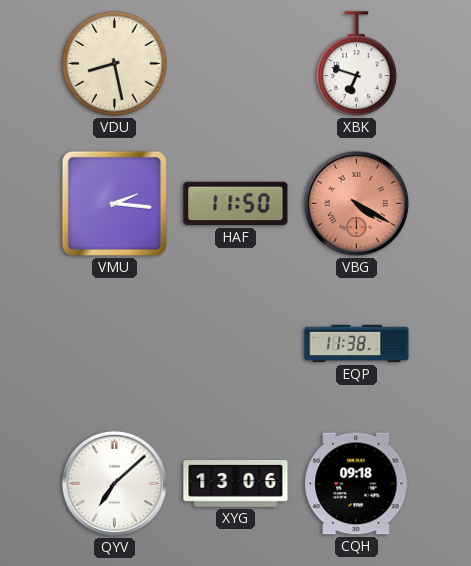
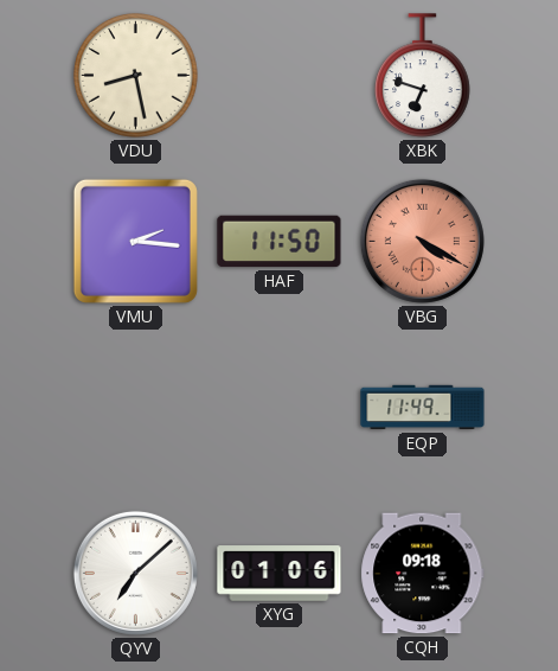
EQP: 11:38 -> 11:49
XYG: 13:06 -> 01:06
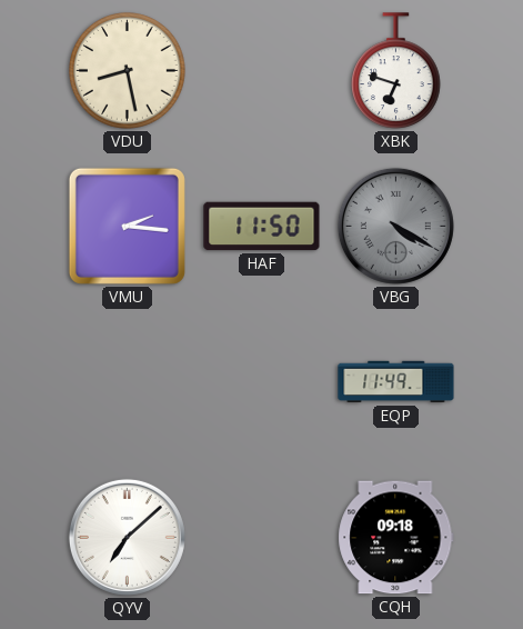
VBG dial: salmon -> grey
XYG: 01:06 -> none
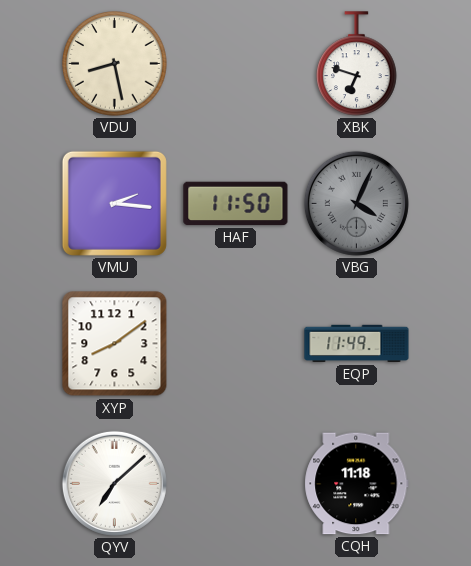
VBG: 4:20 -> 4:04
XYP: none -> 8:09
CQH: 09:18 -> 11:18
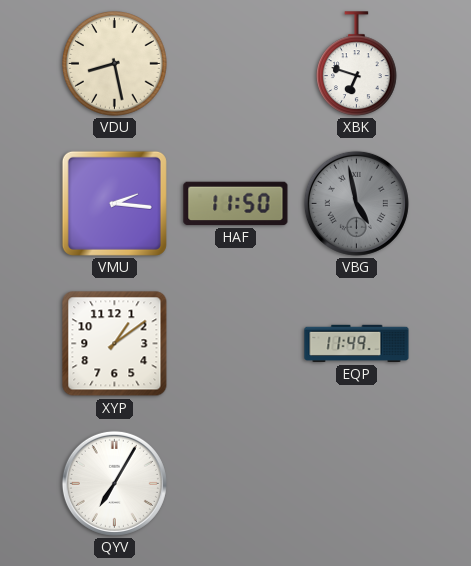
VBG: 4:04 -> 4:58
XYP: 8:09 -> 1:09
QYV: 7:08 -> 7:05
CQH: 11:18 -> none
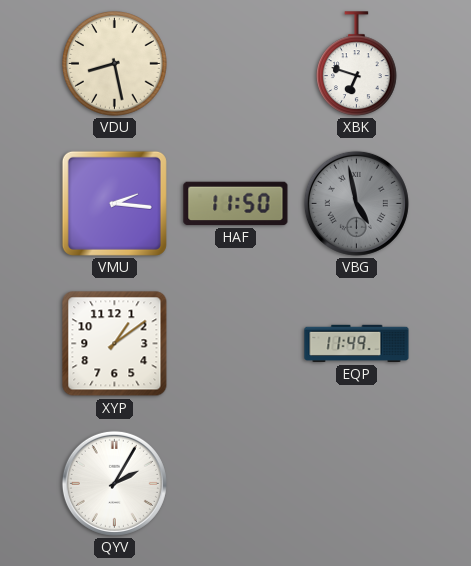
QYV: 7:05 -> 2:05
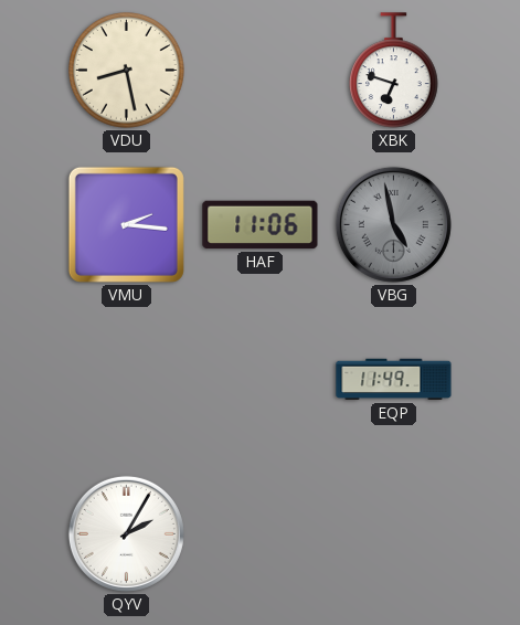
HAF: 11:50 -> 11:06
XYP: 1:09 -> none
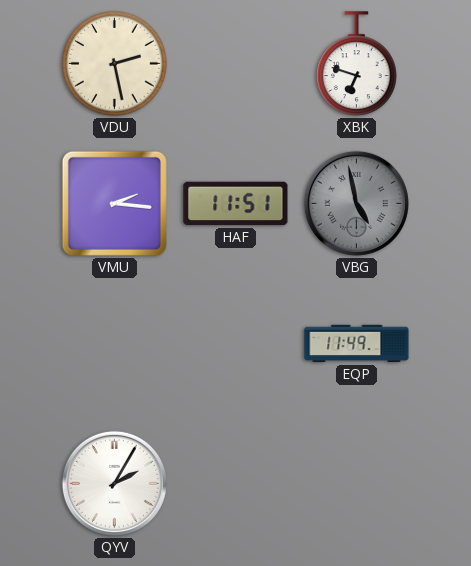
VDU: 8:28 -> 2:28
HAF: 11:06 -> 11:51
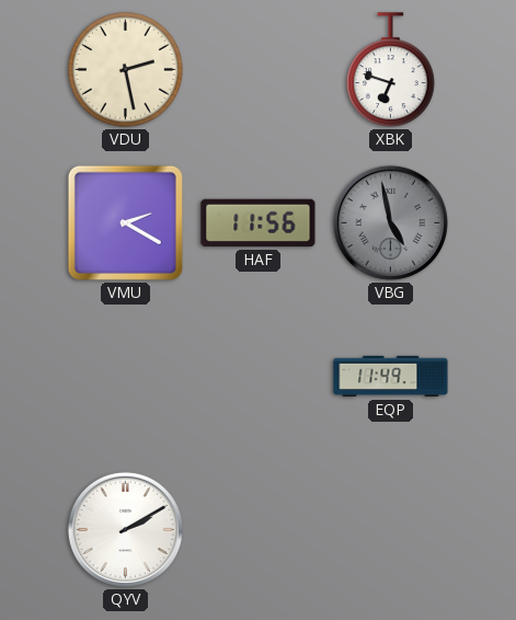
VMU: 2:16 -> 2:20
HAF: 11:51 -> 11:56
QYV: 2:05 -> 2:10
